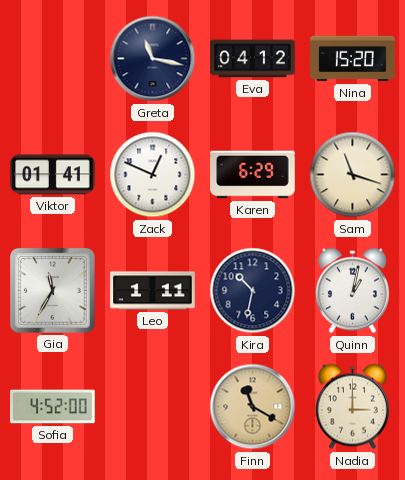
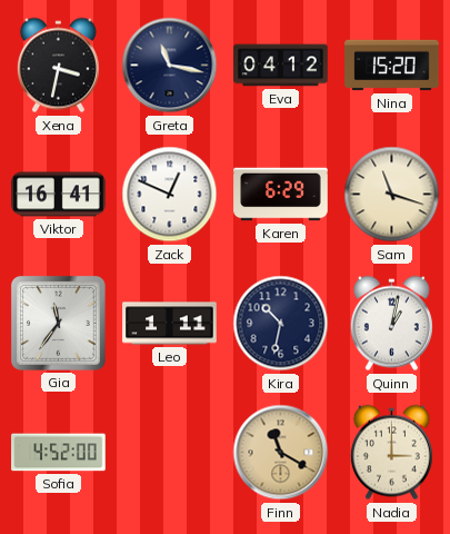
Xena: none -> 3:32
Viktor: 01:41 -> 16:41
Gia: 11:35 -> 11:36
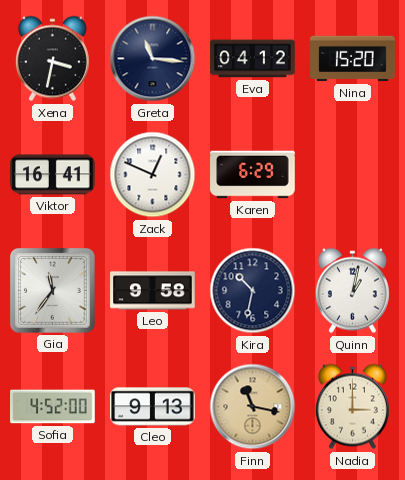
Greta: 11:17 -> 11:16
Sam: 11:18 -> none
Leo: 1:11 -> 9:58
Cleo: none -> 9:13
Finn: 11:20 -> 11:17
